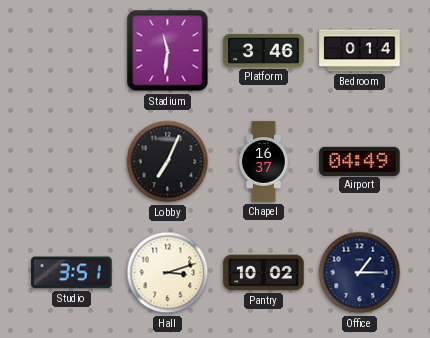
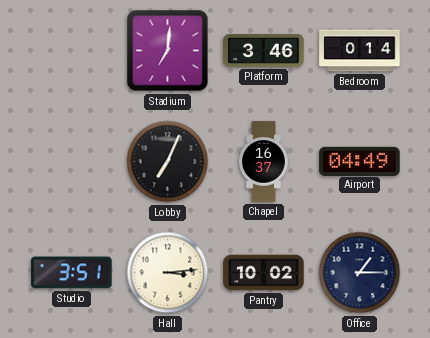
Stadium: 11:31 -> 7:01
Hall: 3:12 -> 3:14
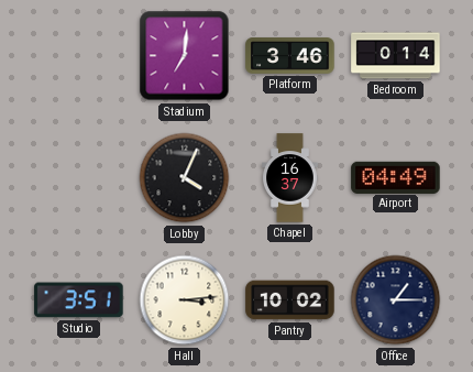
Lobby: 7:04 -> 4:04
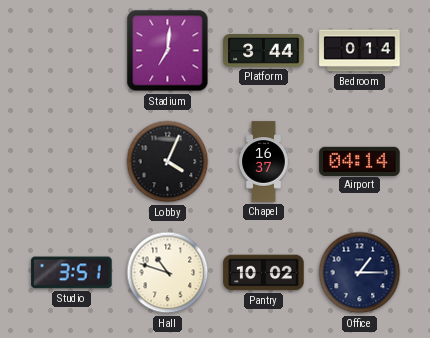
Platform: 3:46 -> 3:44
Airport: 04:49 -> 04:14
Hall: 3:14 -> 10:48
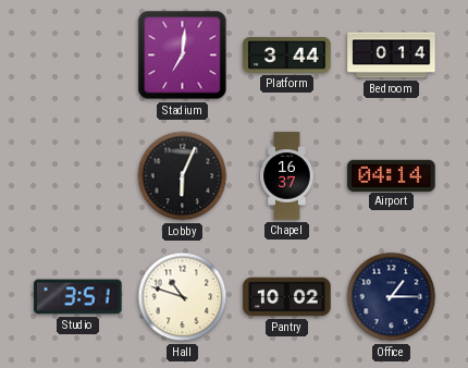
Lobby: 4:04 -> 6:04
